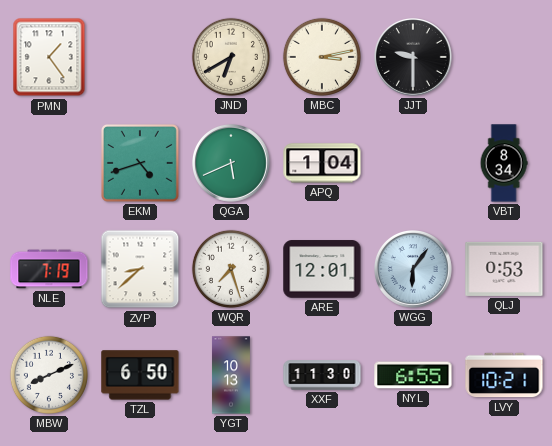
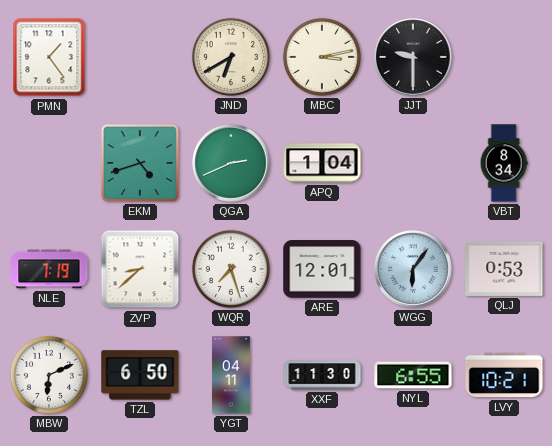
QGA: 5:41 -> 2:41
MBW: 8:11 -> 6:11
YGT: 10:13 -> 04:11
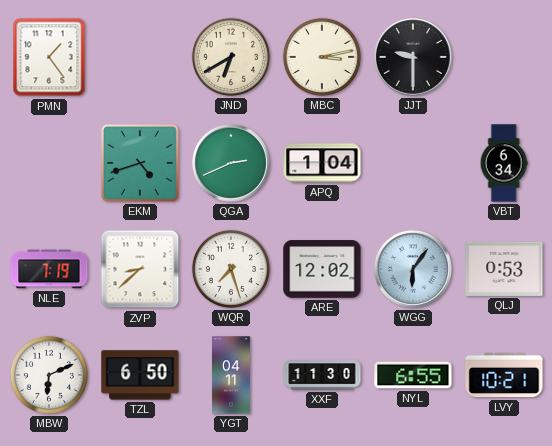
VBT: 8:34 -> 6:34
ARE: 12:01 -> 12:02
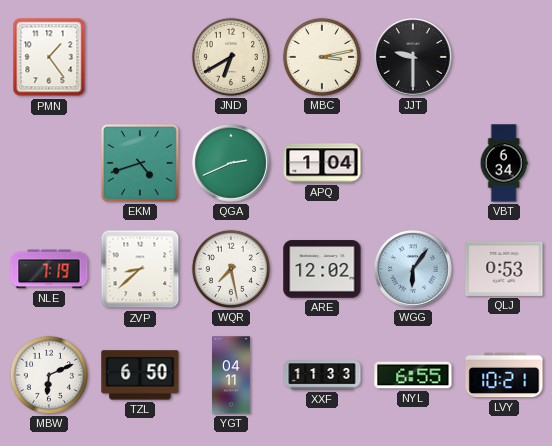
WQR: 7:27 -> 7:28
XXF: 11:30 -> 11:33
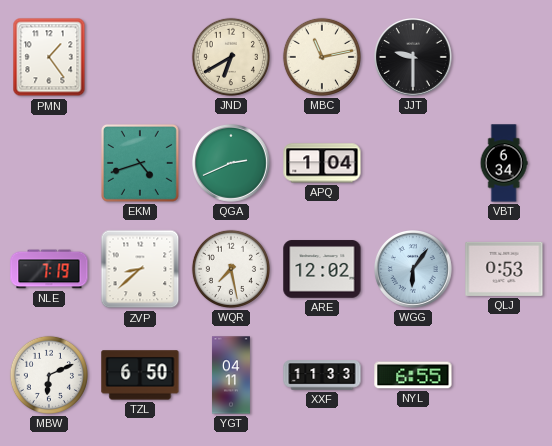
MBC: 3:13 -> 11:13
LVY: 10:21 -> none
